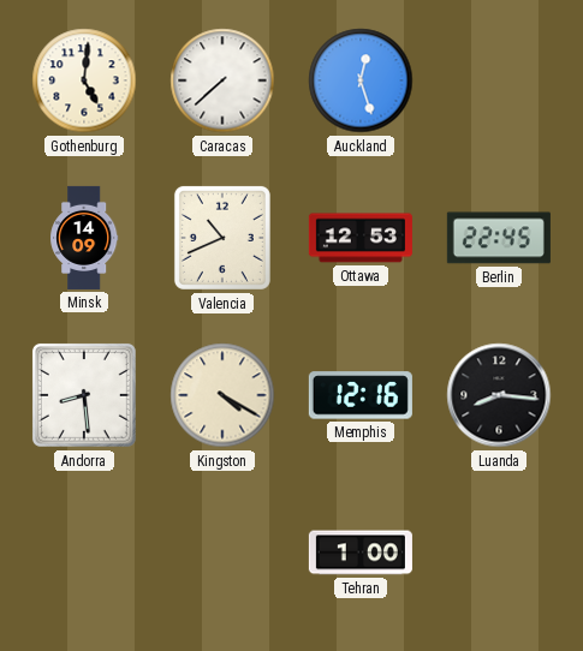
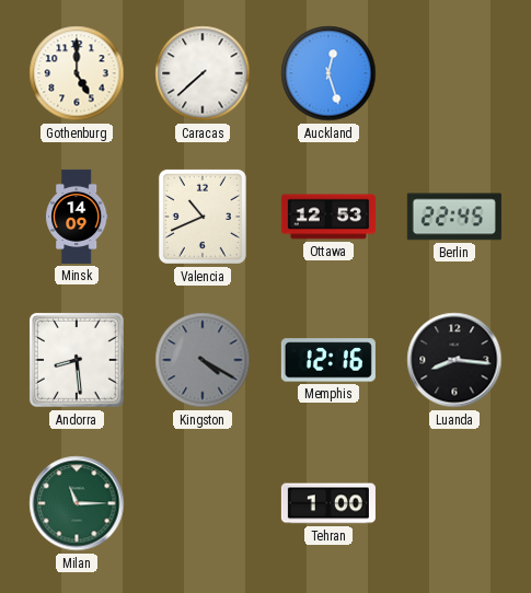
Gothenburg: 5:01 -> 5:00
Kingston dial: cream -> grey
Milan: none -> 11:15
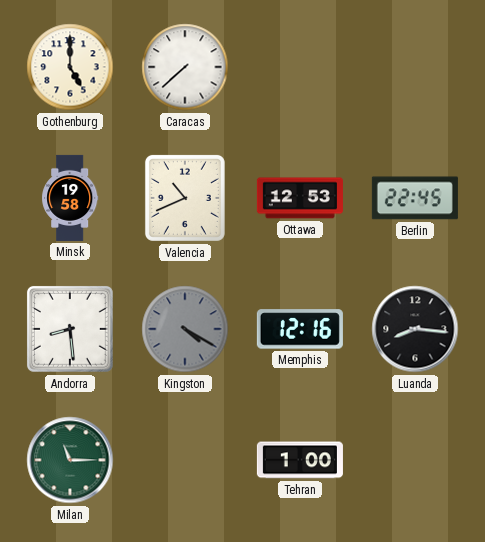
Auckland: 12:27 -> none
Minsk: 14:09 -> 19:58
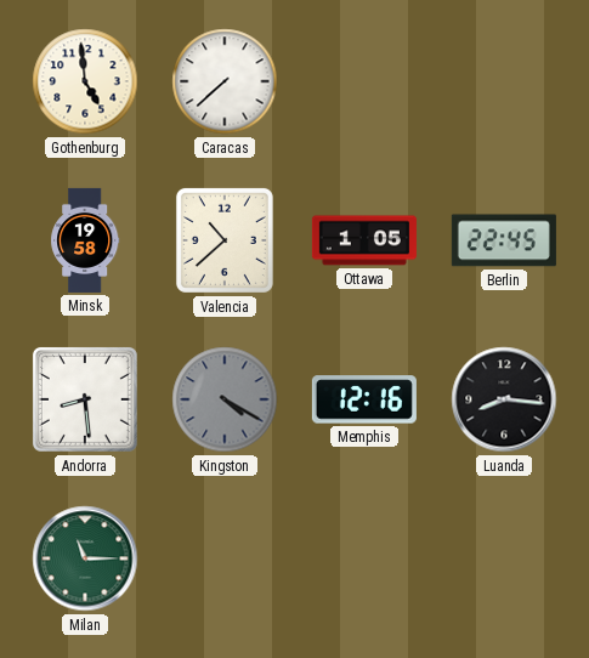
Gothenburg: 5:00 -> 4:59
Valencia: 10:41 -> 10:38
Ottawa: 12:53 -> 1:05
Tehran: 1:00 -> none
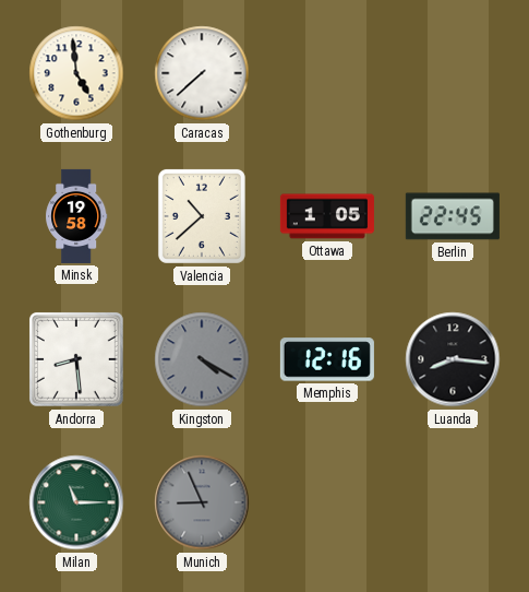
Munich: none -> 8:56
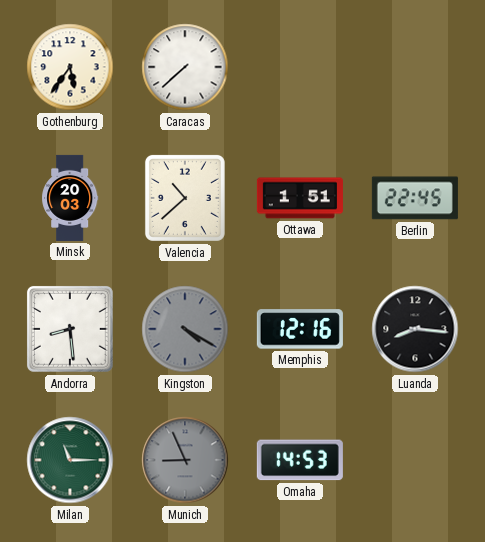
Gothenburg: 4:59 -> 5:36
Minsk: 19:58 -> 20:03
Ottawa: 1:05 -> 1:51
Omaha: none -> 14:53
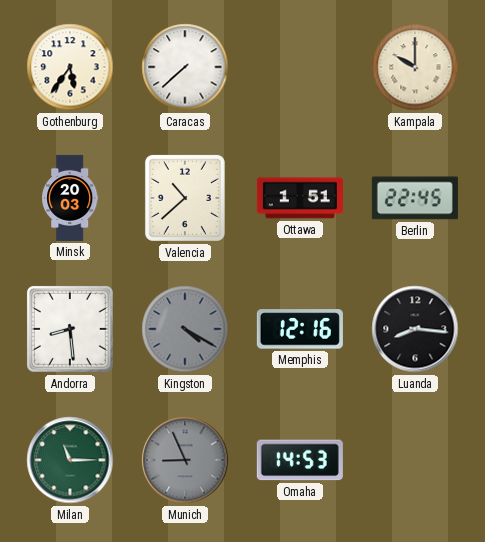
Kampala: none -> 10:00
